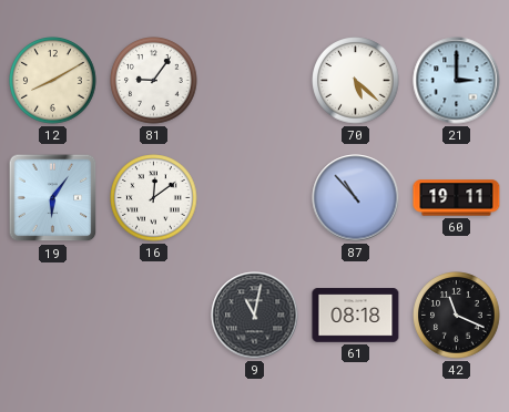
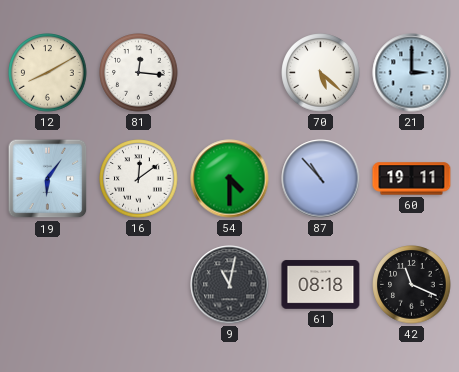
81: 9:06 -> 12:16
54: none -> 4:30
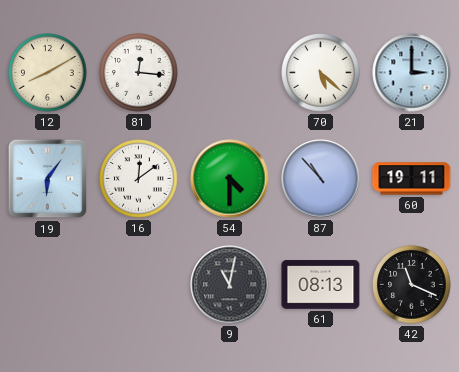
61: 08:18 -> 08:13
